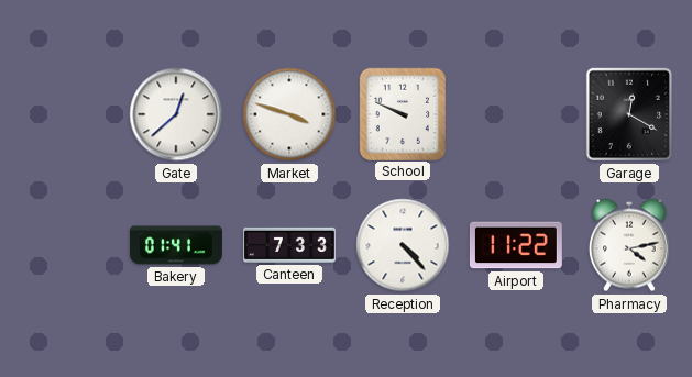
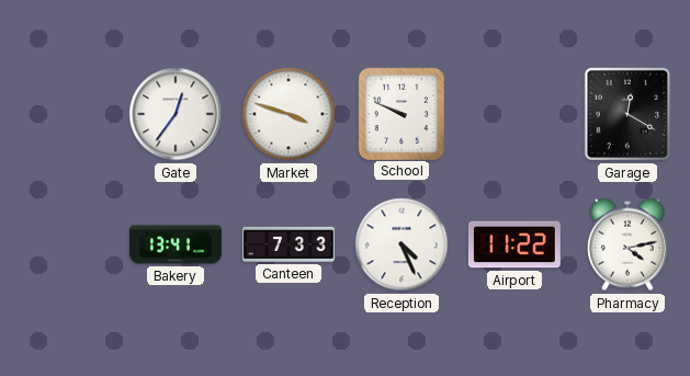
Gate: 12:38 -> 12:36
Bakery: 01:41 -> 13:41
Reception: 4:23 -> 4:26
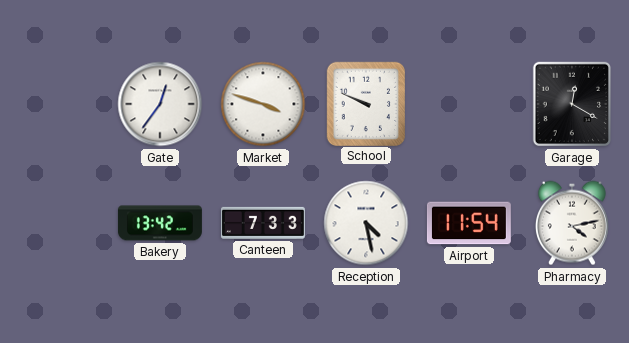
Bakery: 13:41 -> 13:42
Reception: 4:26 -> 4:28
Airport: 11:22 -> 11:54
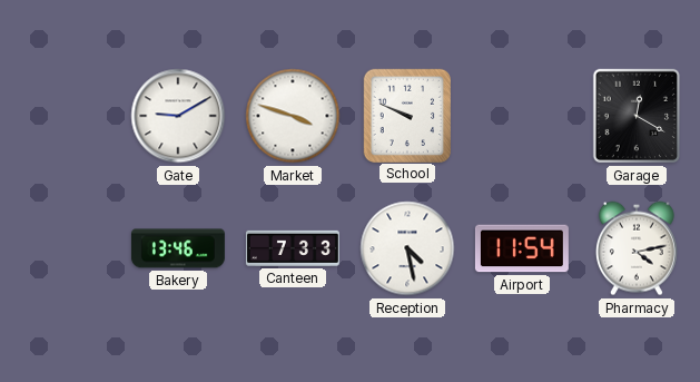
Gate: 12:36 -> 9:10
Bakery: 13:42 -> 13:46
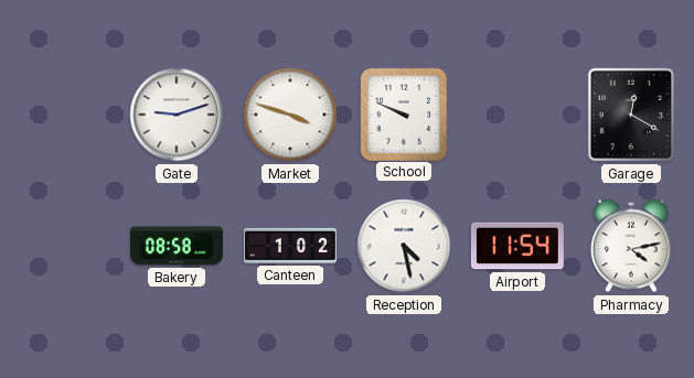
Gate: 9:10 -> 9:12
Bakery: 13:46 -> 08:58
Canteen: 7:33 -> 1:02
